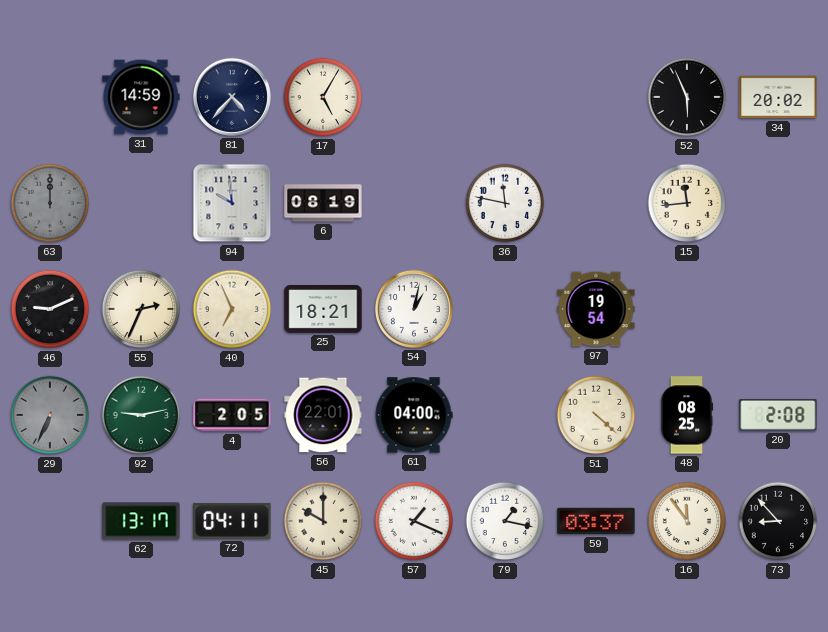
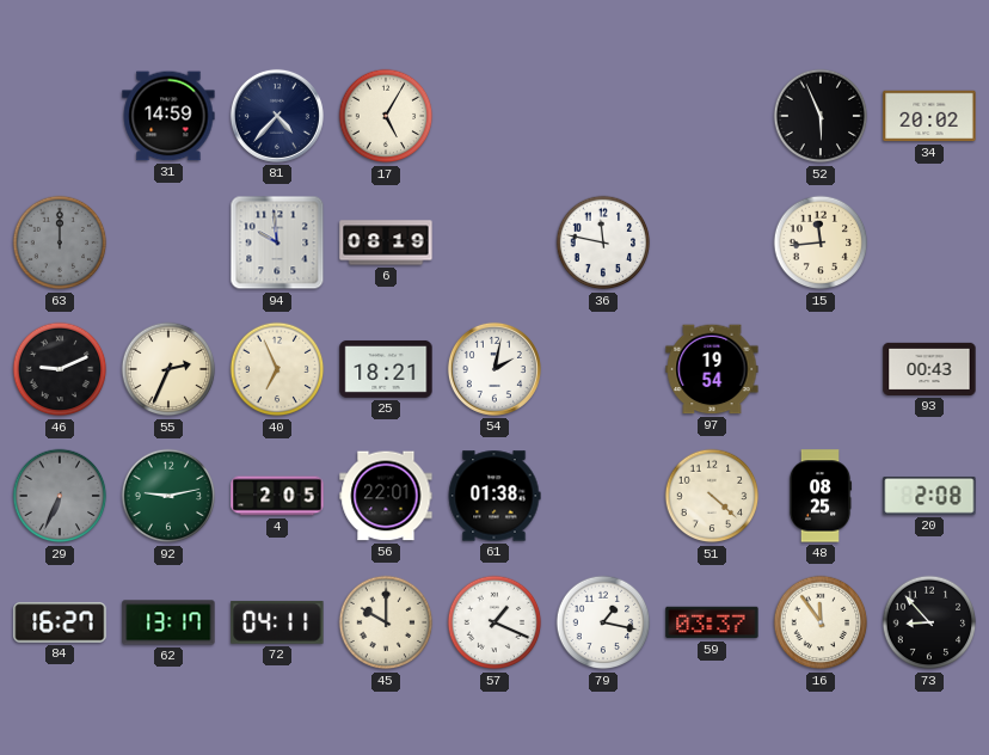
54: 1:02 -> 2:02
93: none -> 00:43
61: 04:00 -> 01:38
84: none -> 16:27
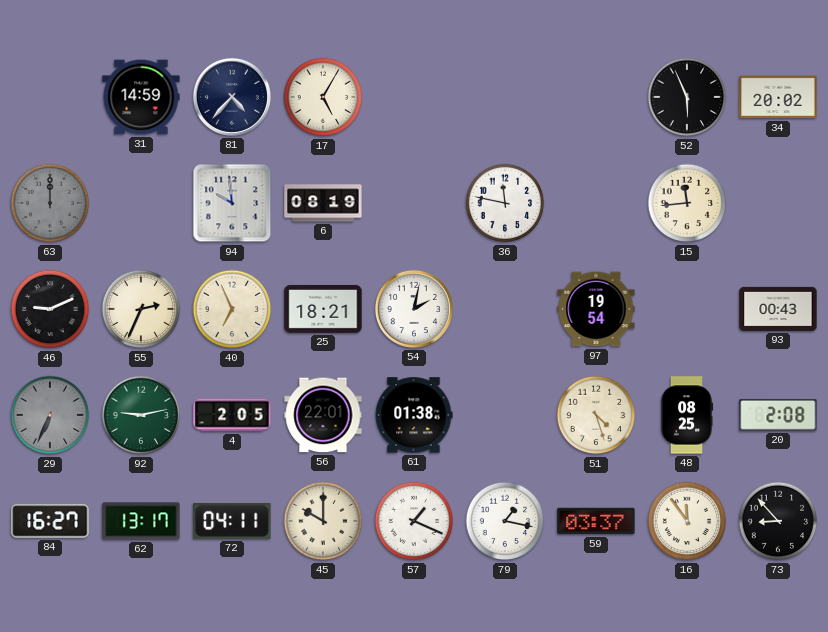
51: 4:22 -> 4:27
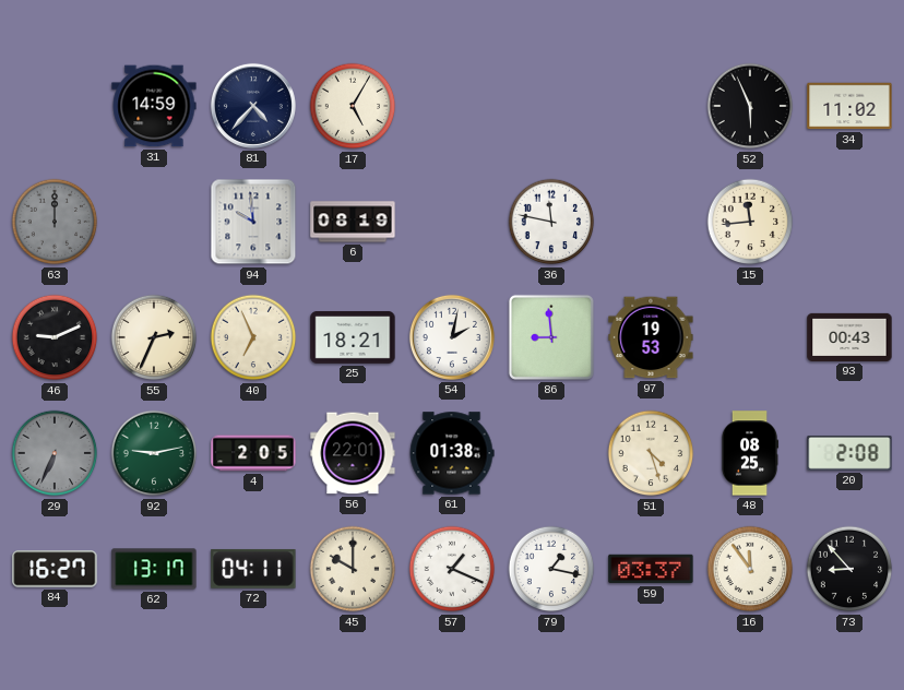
34: 20:02 -> 11:02
86: none -> 8:59
97: 19:54 -> 19:53
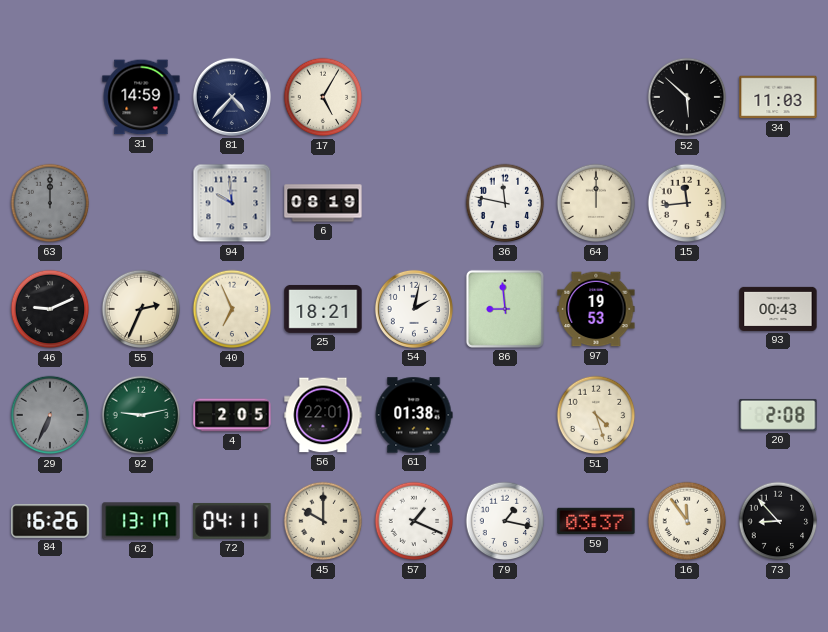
52: 5:56 -> 5:52
34: 11:02 -> 11:03
64: none -> 12:00
48: 08:25 -> none
84: 16:27 -> 16:26
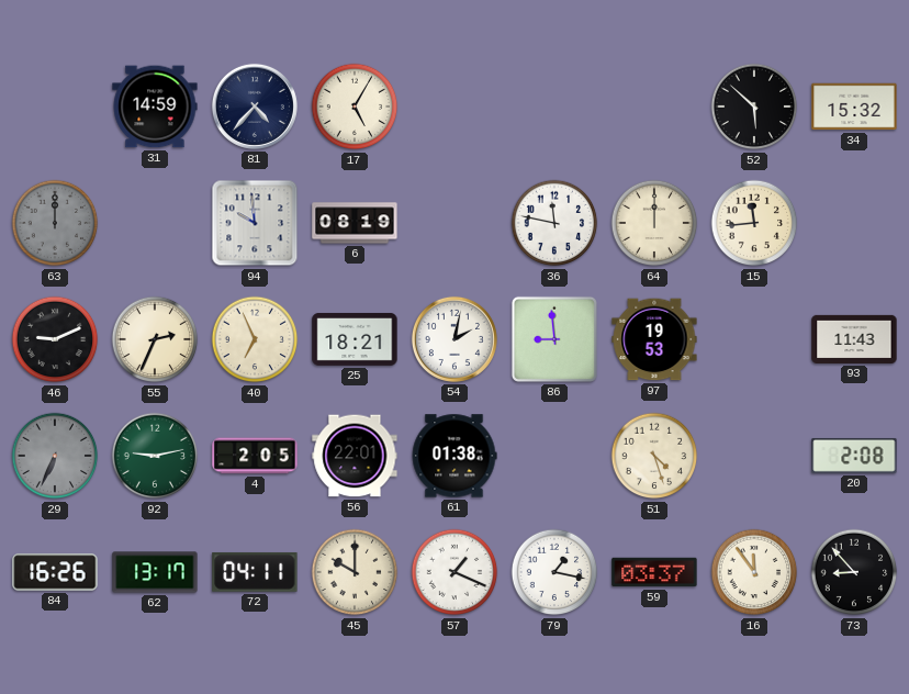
34: 11:03 -> 15:32
93: 00:43 -> 11:43
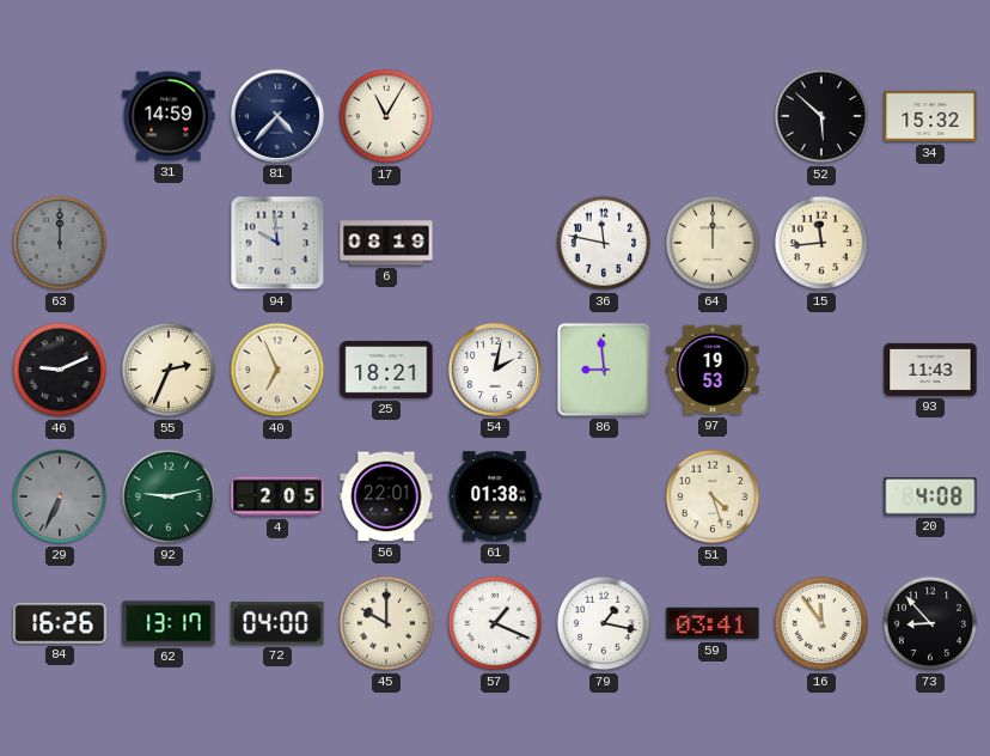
17: 5:05 -> 11:05
20: 2:08 -> 4:08
72: 04:11 -> 04:00
59: 03:37 -> 03:41
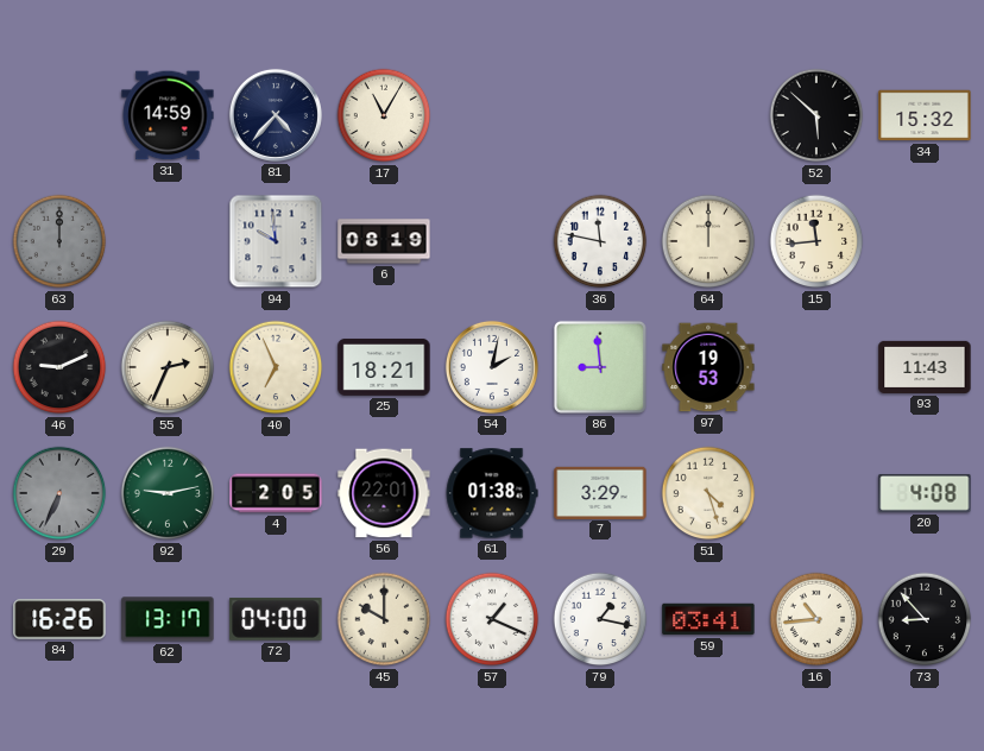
7: none -> 3:29
16: 11:54 -> 10:44
